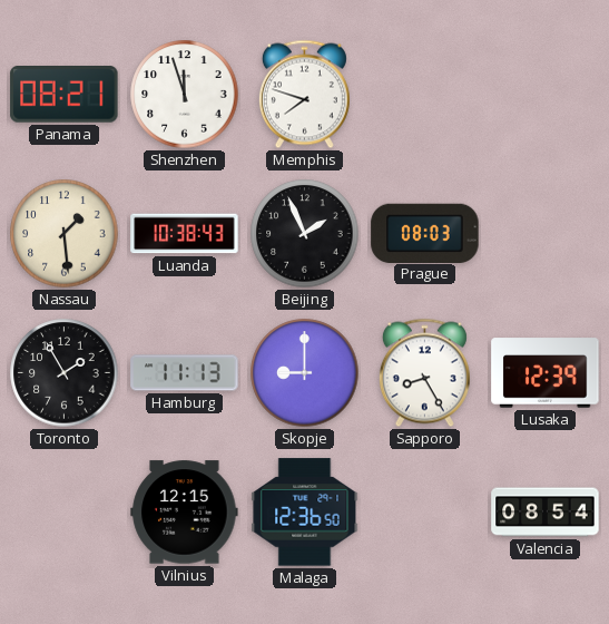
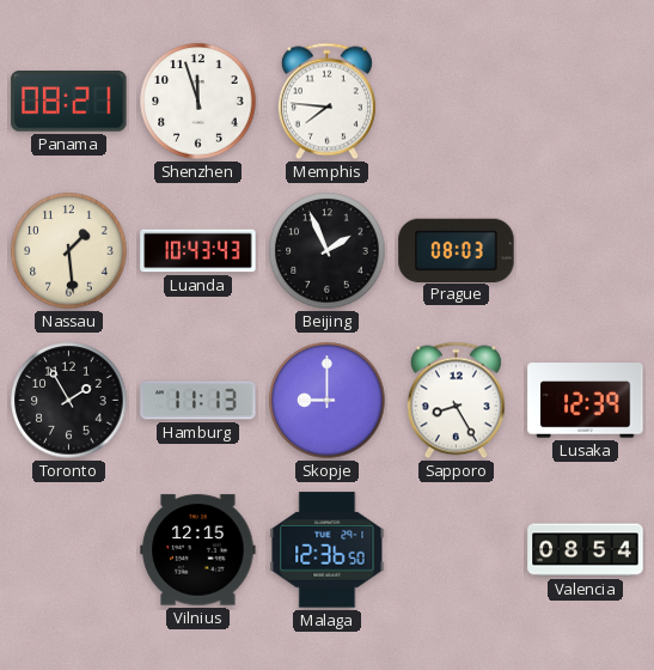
Memphis: 7:48 -> 7:46
Luanda: 10:38 -> 10:43
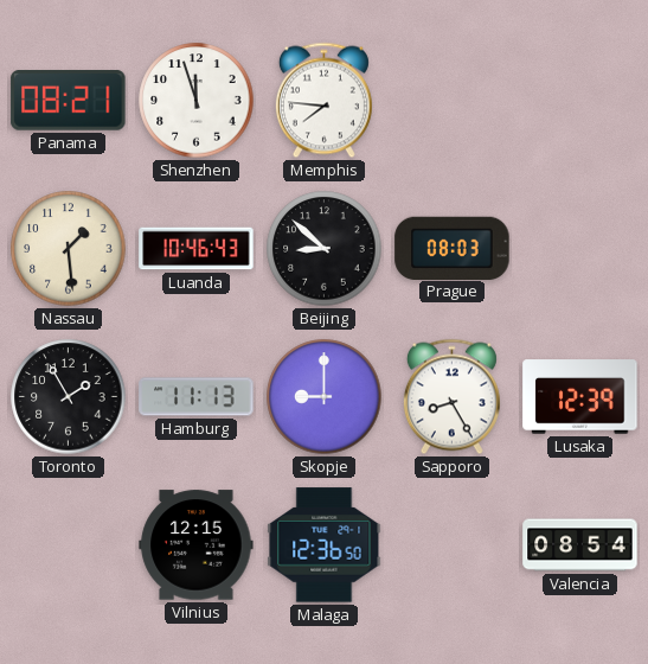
Luanda: 10:43 -> 10:46
Beijing: 1:56 -> 8:52
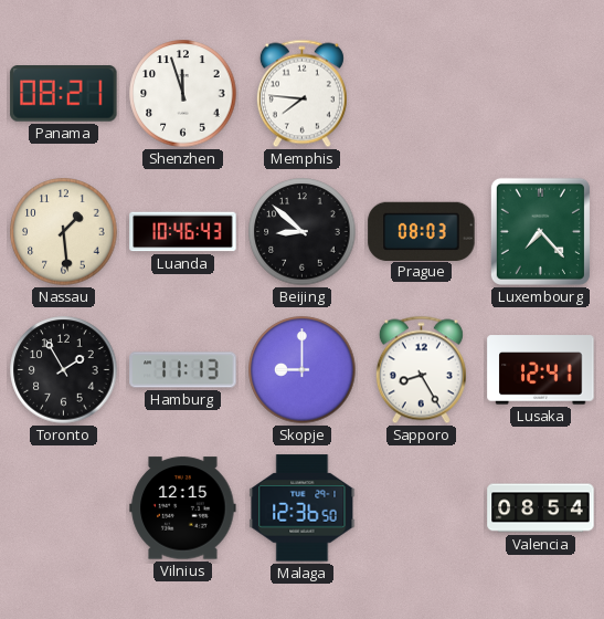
Luxembourg: none -> 7:23
Lusaka: 12:39 -> 12:41
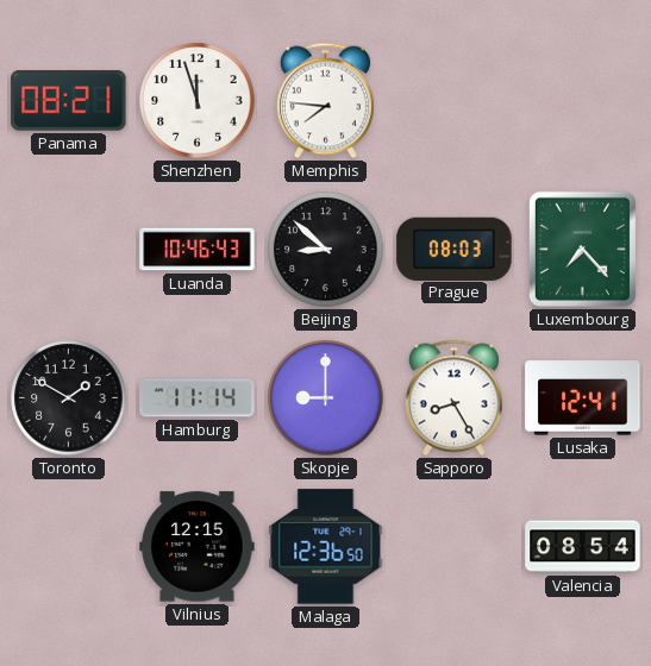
Nassau: 1:29 -> none
Toronto: 1:55 -> 1:50
Hamburg: 11:13 -> 11:14
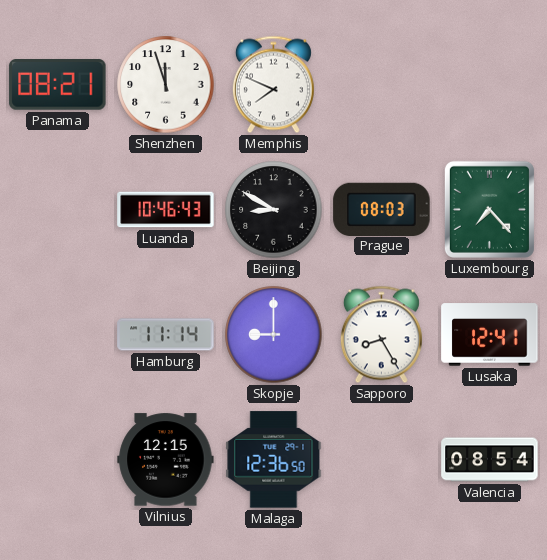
Memphis: 7:46 -> 7:49
Beijing: 8:52 -> 8:50
Toronto: 1:50 -> none
